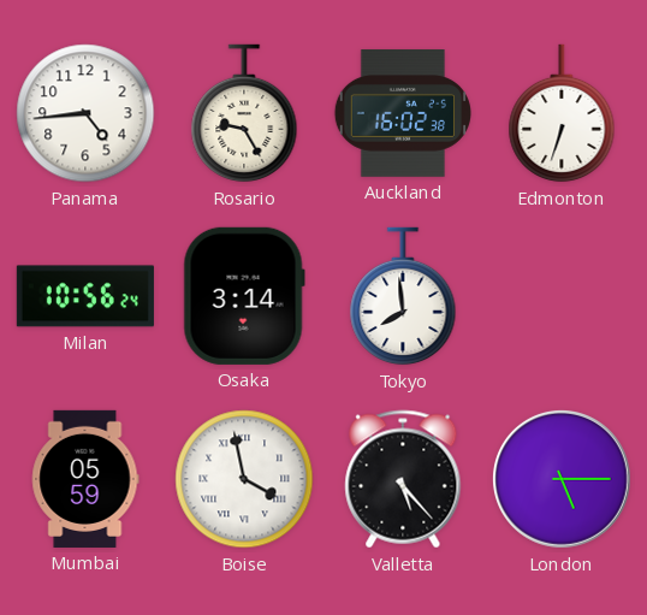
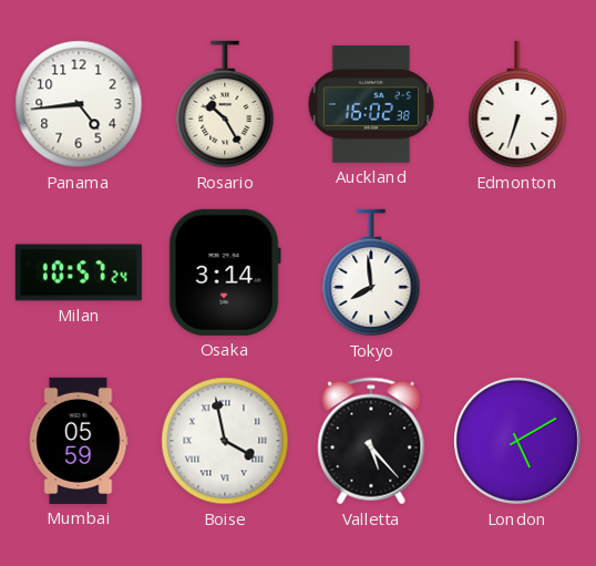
Rosario: 9:25 -> 10:25
Milan: 10:56 -> 10:57
London: 5:15 -> 5:10
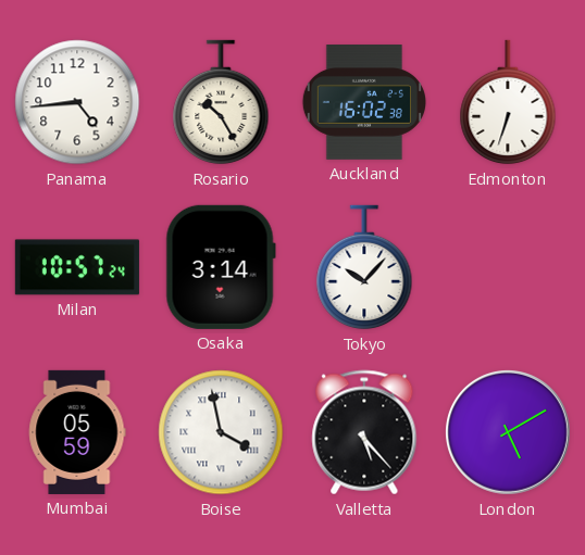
Tokyo: 7:59 -> 10:07
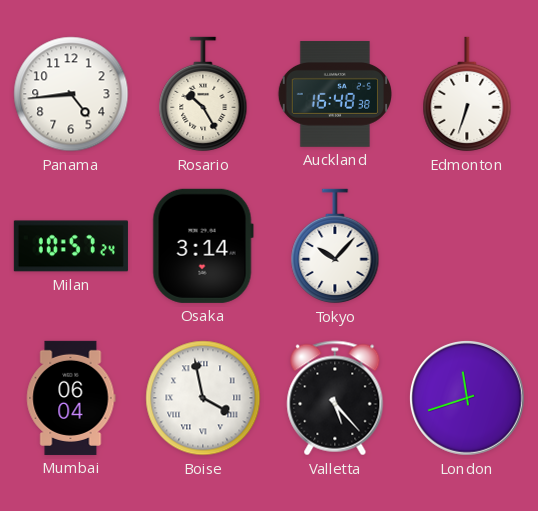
Auckland: 16:02 -> 16:48
Mumbai: 05:59 -> 06:04
London: 5:10 -> 11:42
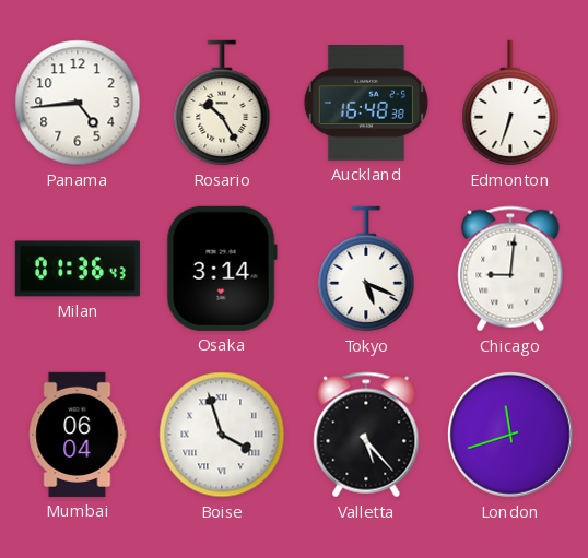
Milan: 10:57 -> 01:36
Tokyo: 10:07 -> 5:19
Chicago: none -> 9:01
Boise: 3:58 -> 3:57
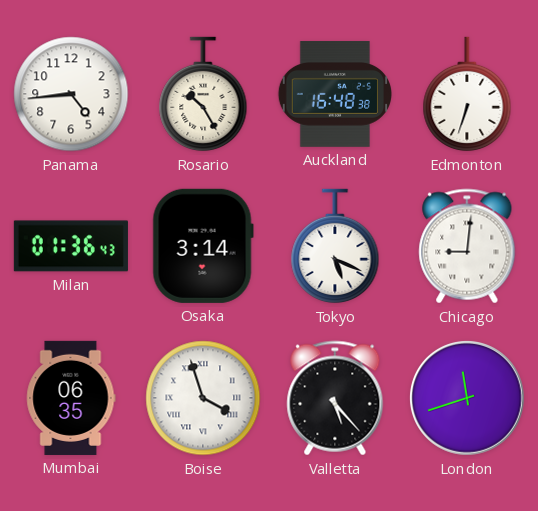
Mumbai: 06:04 -> 06:35
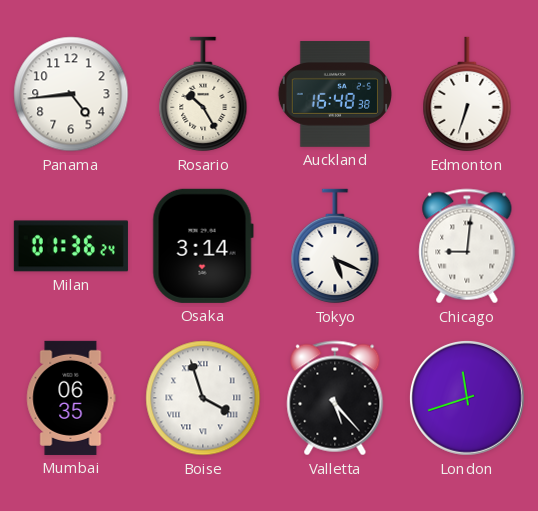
Milan: 01:36:43 -> 01:36:24
